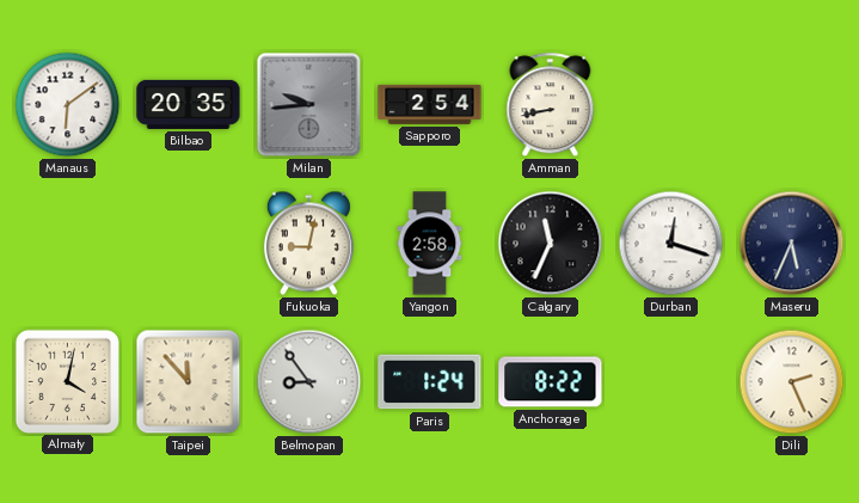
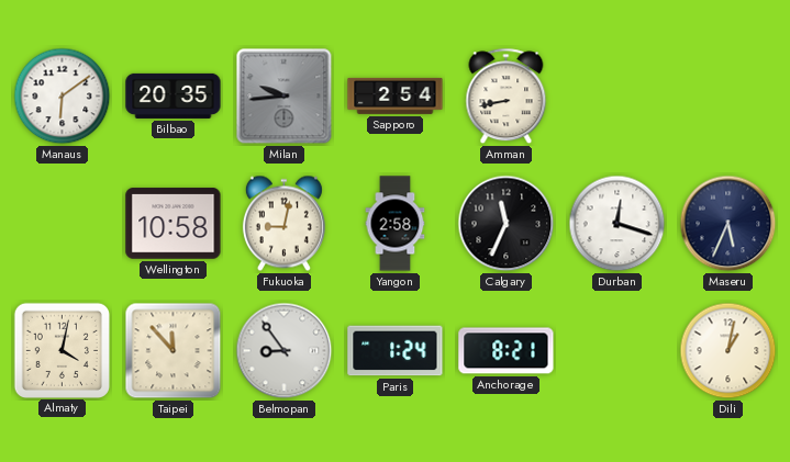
Wellington: none -> 10:58
Anchorage: 8:22 -> 8:21
Dili: 2:26 -> 1:02
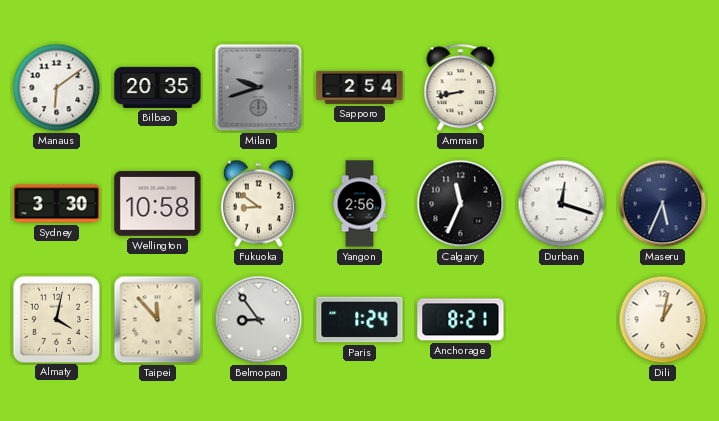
Milan: 9:44 -> 9:42
Sydney: none -> 3:30
Fukuoka: 9:02 -> 8:51
Yangon: 2:58 -> 2:56
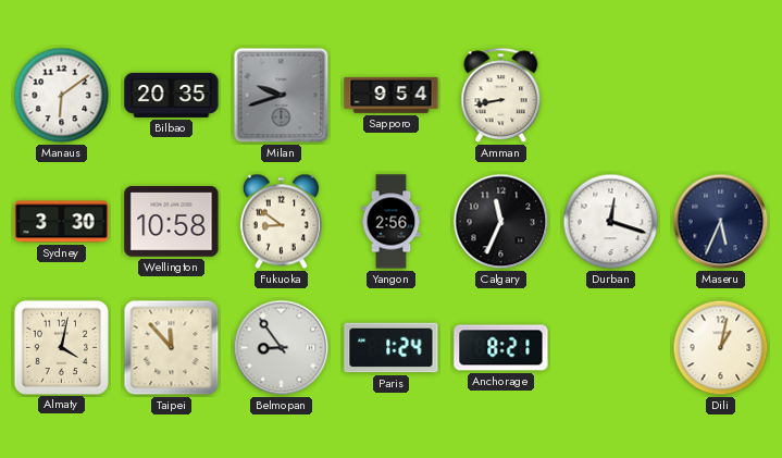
Sapporo: 2:54 -> 9:54
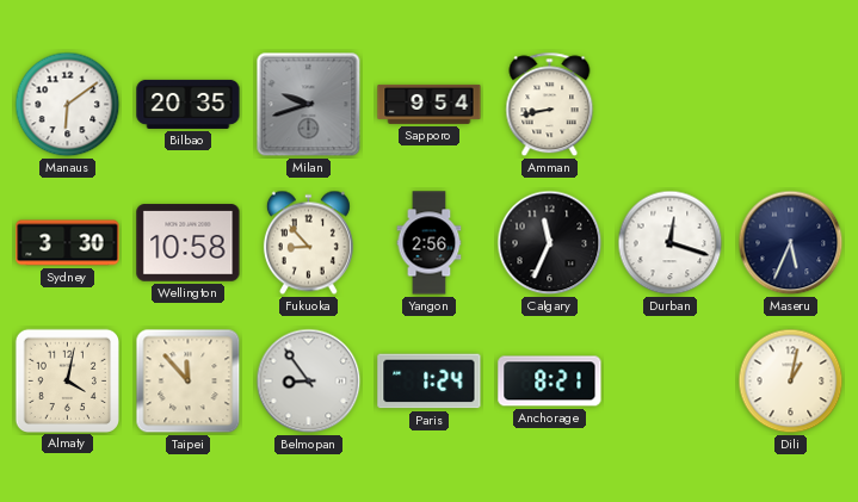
Fukuoka: 8:51 -> 8:53
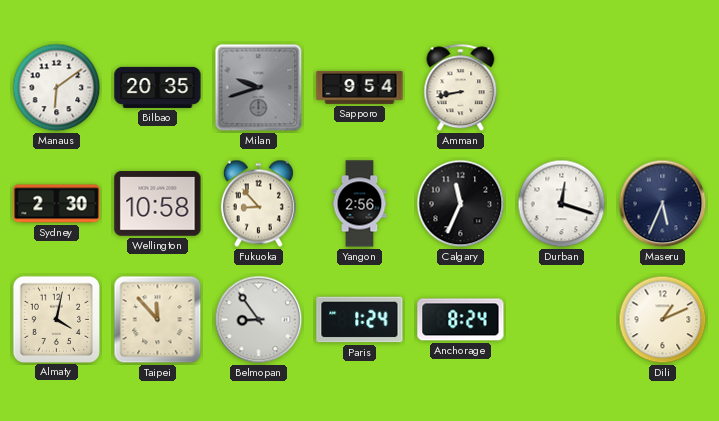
Sydney: 3:30 -> 2:30
Anchorage: 8:21 -> 8:24
Dili: 1:02 -> 1:11
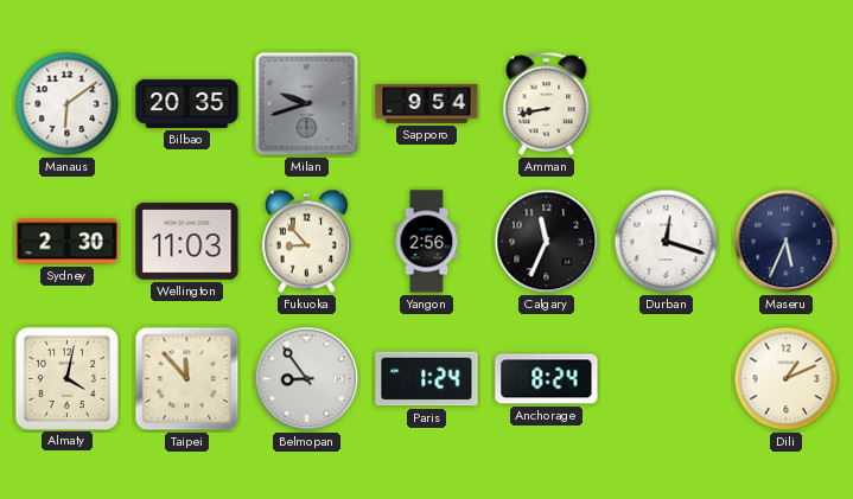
Wellington: 10:58 -> 11:03
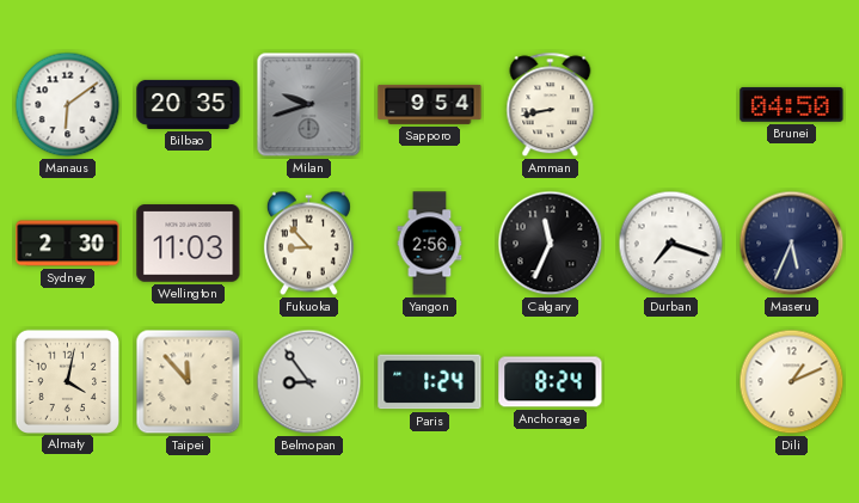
Brunei: none -> 04:50
Durban: 12:18 -> 7:18
